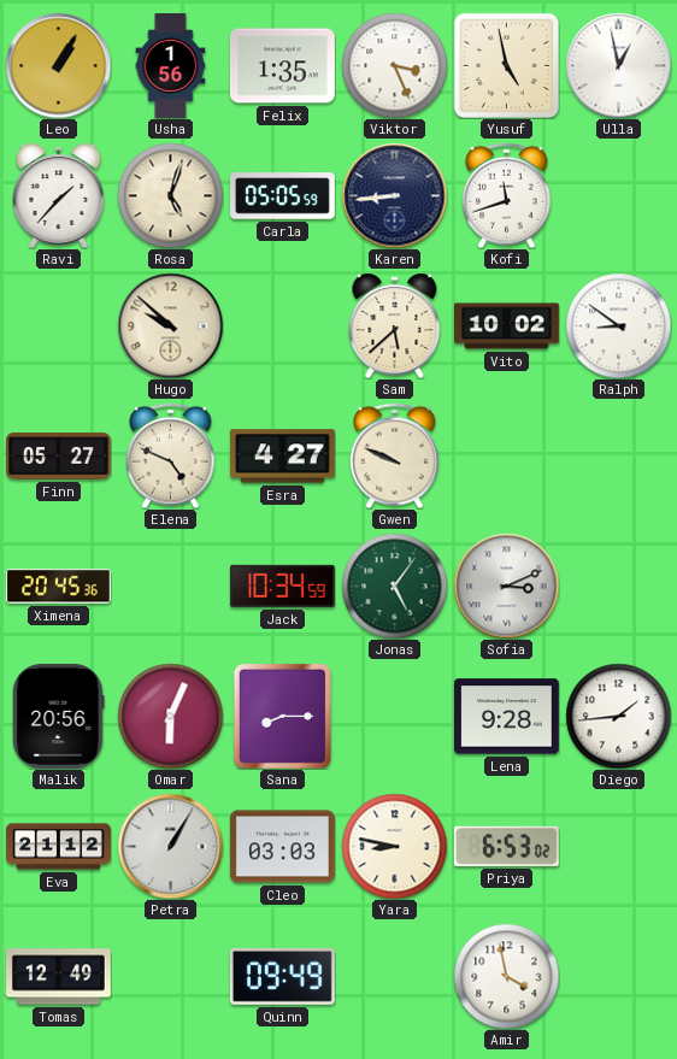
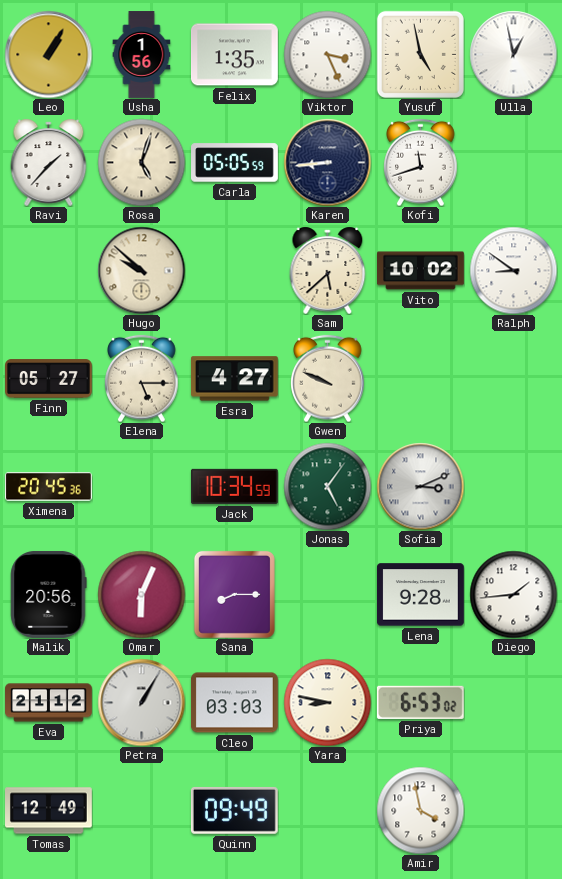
Elena: 4:49 -> 5:15
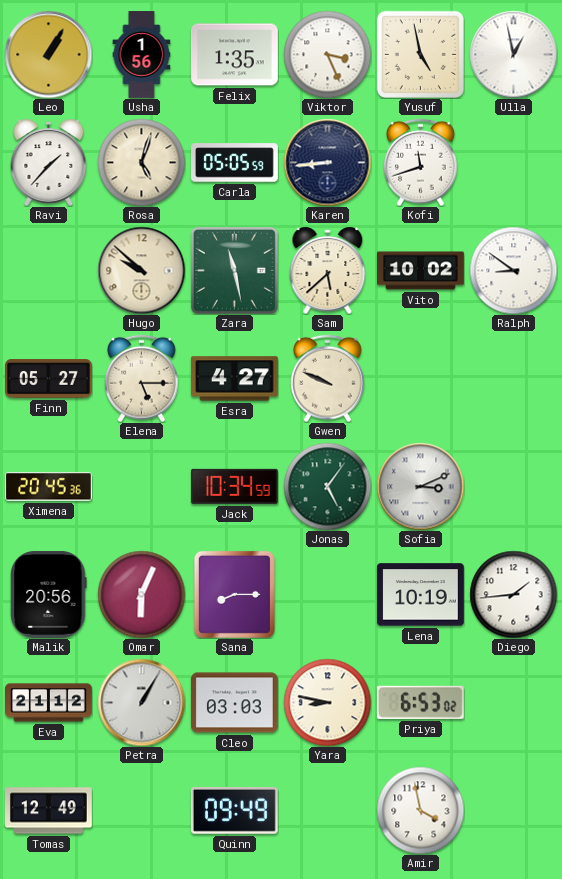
Zara: none -> 11:28
Lena: 9:28 -> 10:19
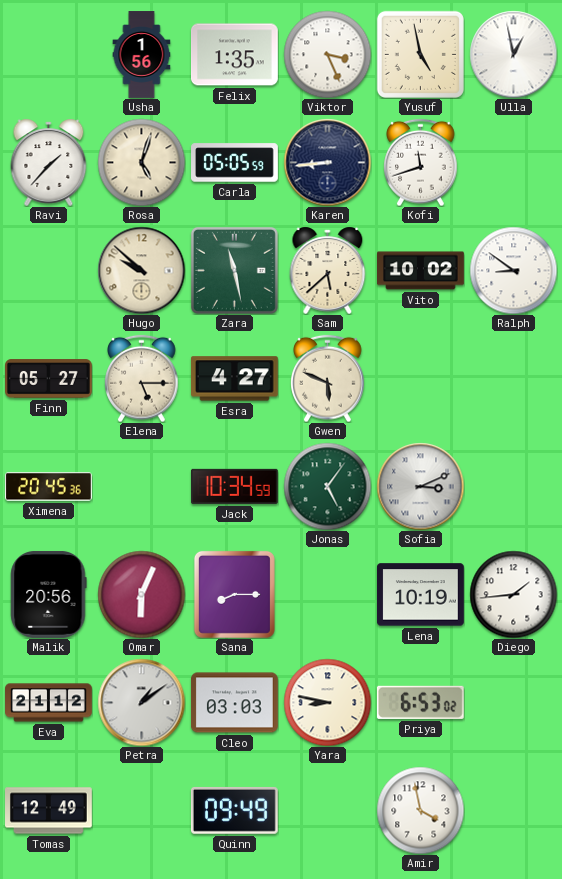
Leo: 1:05 -> none
Gwen: 9:49 -> 5:49
Petra: 1:05 -> 1:09
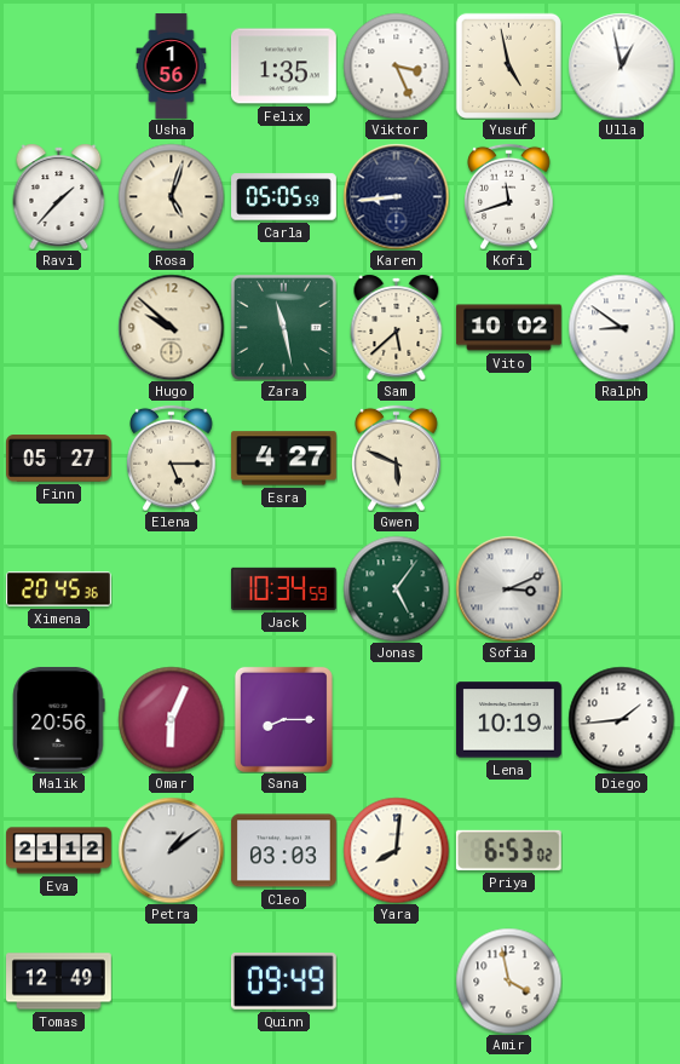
Yara: 8:47 -> 8:01
